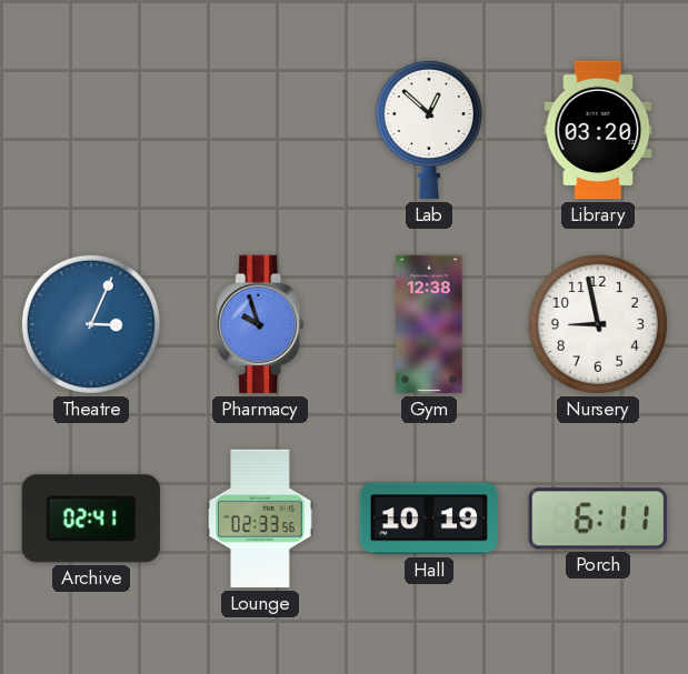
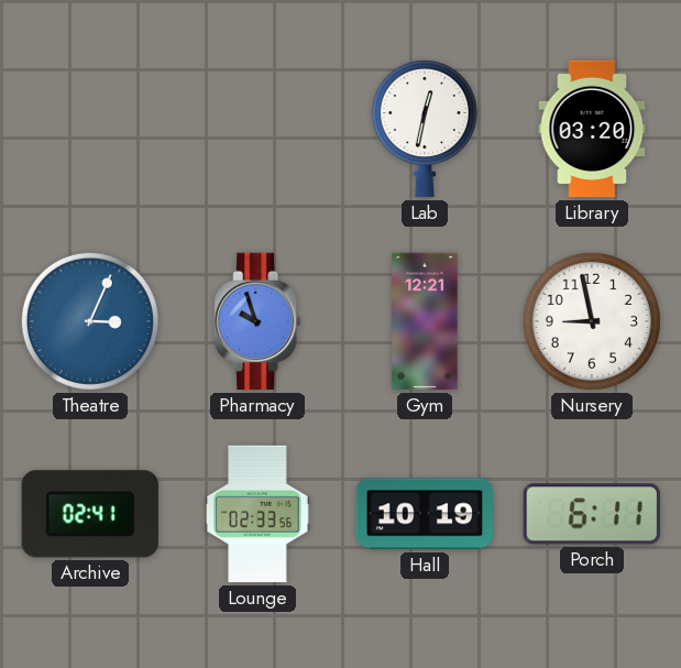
Lab: 12:52 -> 12:32
Gym: 12:38 -> 12:21
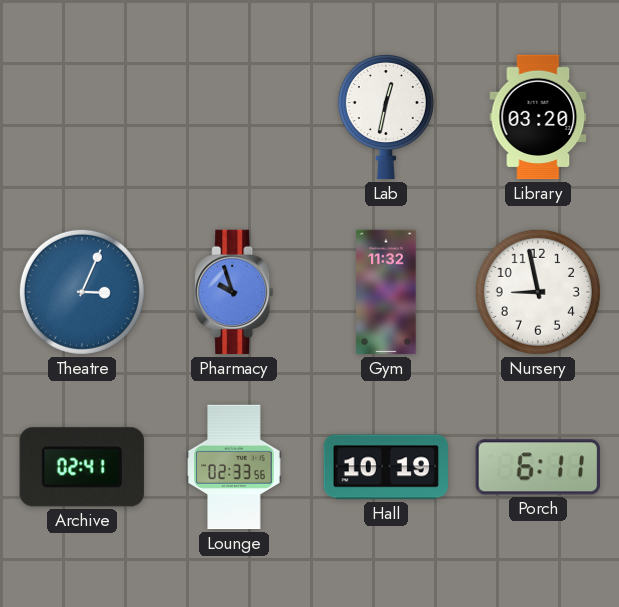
Gym: 12:21 -> 11:32
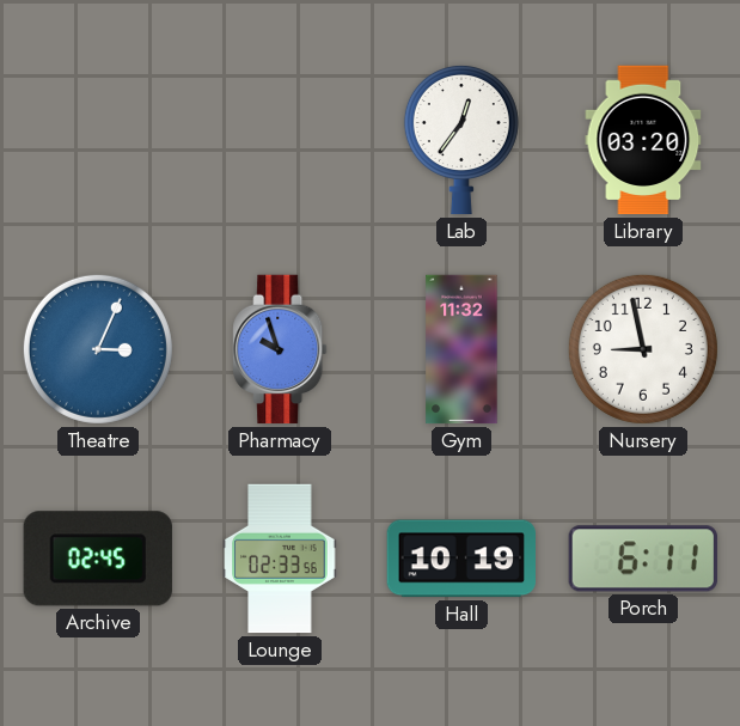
Lab: 12:32 -> 12:36
Archive: 02:41 -> 02:45
